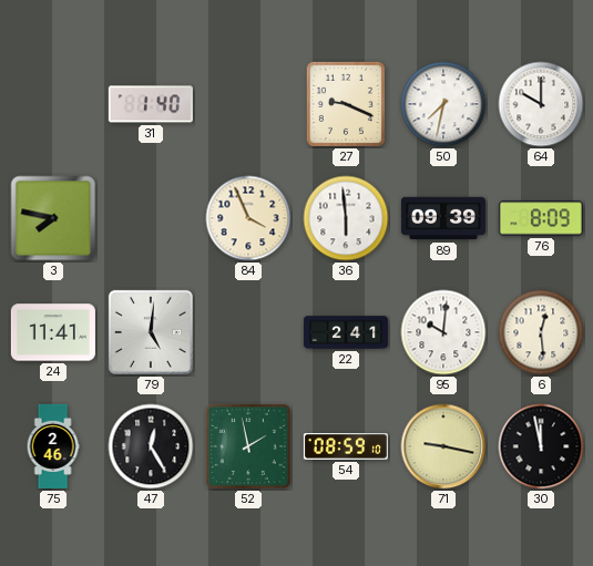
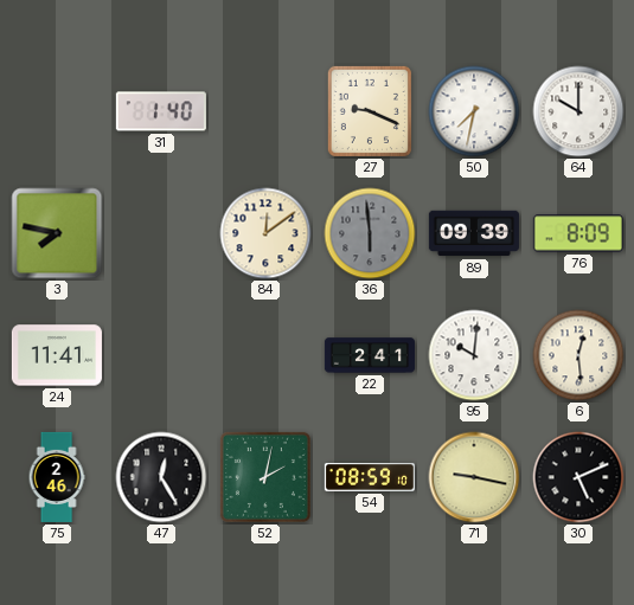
84: 3:56 -> 12:09
36 dial: white -> grey
79: 5:01 -> none
52: 1:58 -> 2:02
30: 11:58 -> 5:11
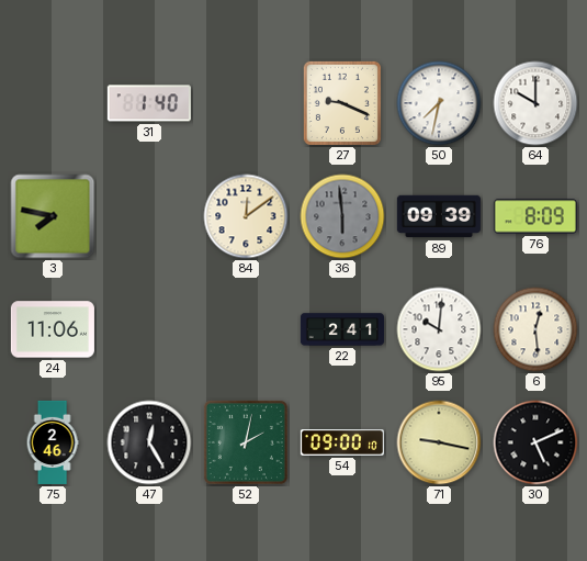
24: 11:41 -> 11:06
54: 08:59 -> 09:00
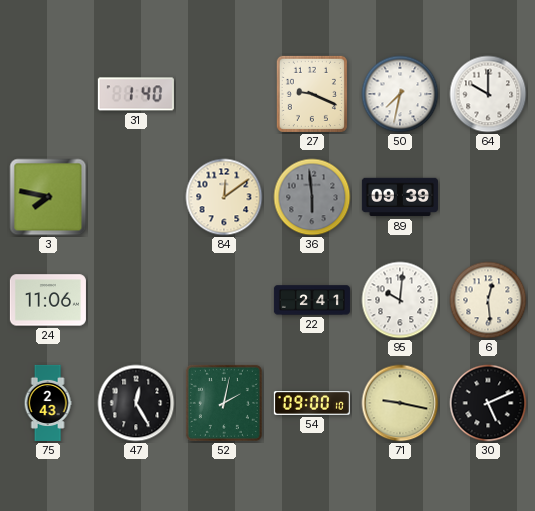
76: 8:09 -> none
75: 2:46 -> 2:43
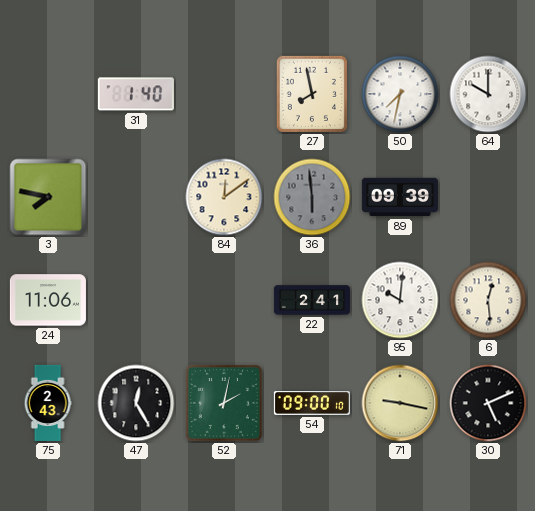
27: 9:19 -> 7:58
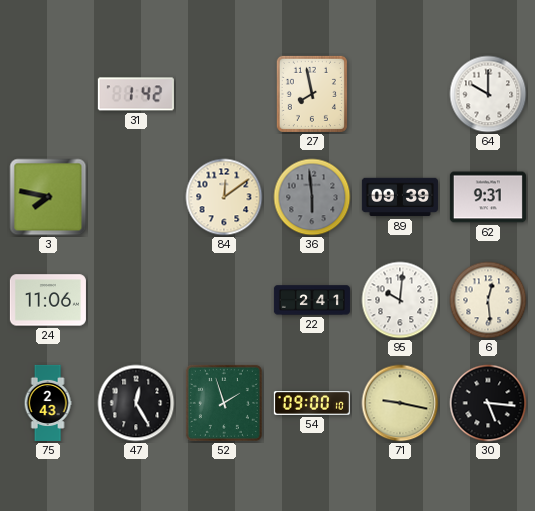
31: 1:40 -> 1:42
50: 7:32 -> none
62: none -> 9:31
52: 2:02 -> 1:57
30: 5:11 -> 5:16
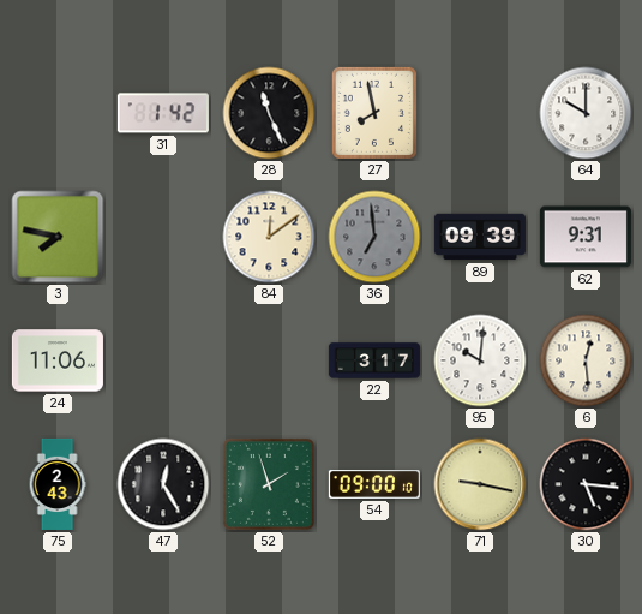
28: none -> 11:26
36: 5:59 -> 6:59
22: 2:41 -> 3:17
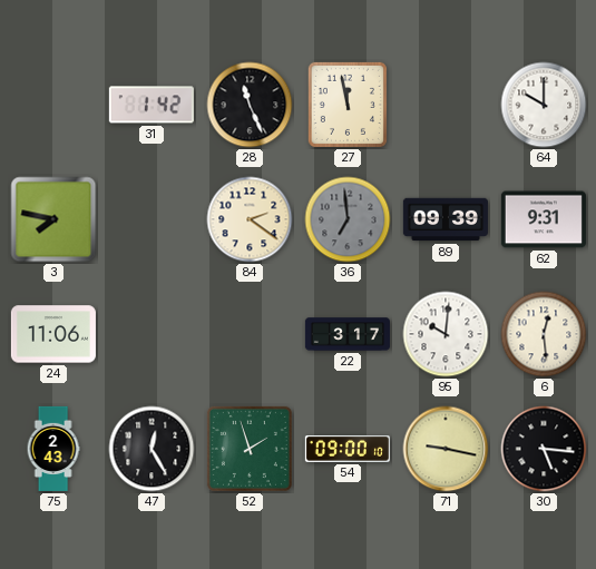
27: 7:58 -> 11:58
84: 12:09 -> 2:21
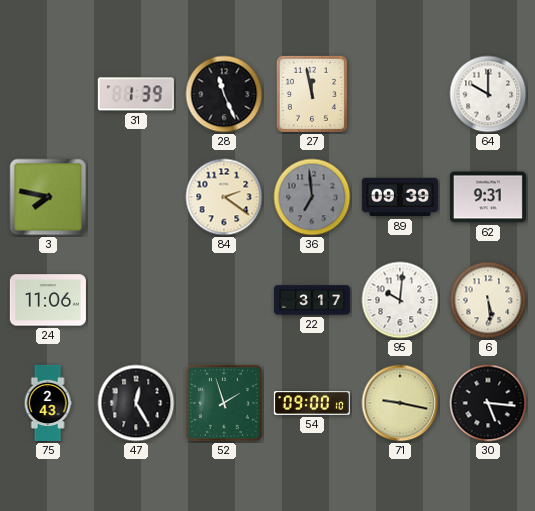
31: 1:42 -> 1:39
6: 12:29 -> 5:29
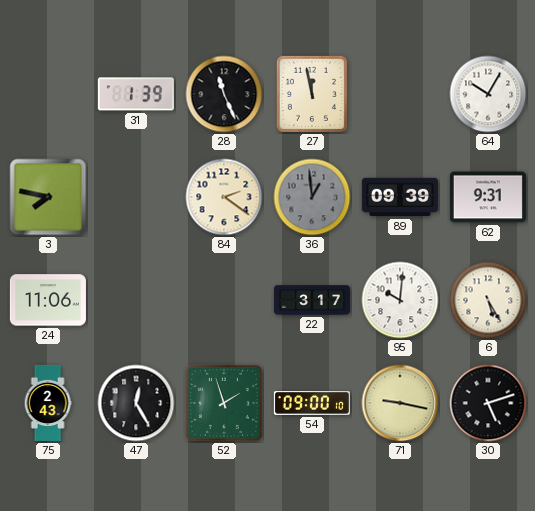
64: 10:00 -> 10:05
36: 6:59 -> 12:59
6: 5:29 -> 5:25
30: 5:16 -> 5:12
